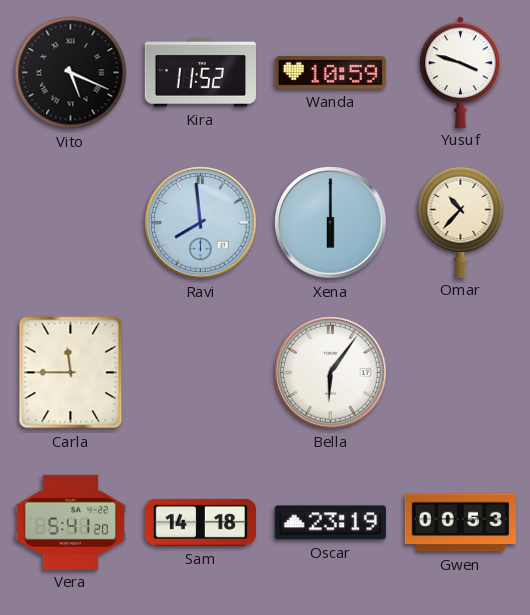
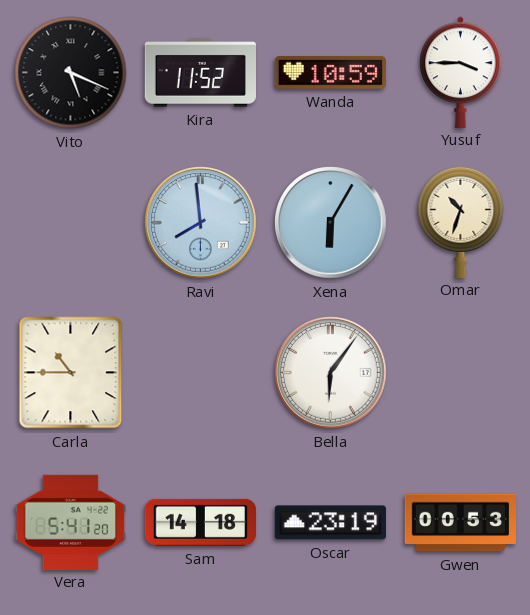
Yusuf: 3:48 -> 3:45
Xena: 6:00 -> 6:05
Omar: 10:37 -> 10:33
Carla: 11:45 -> 10:45
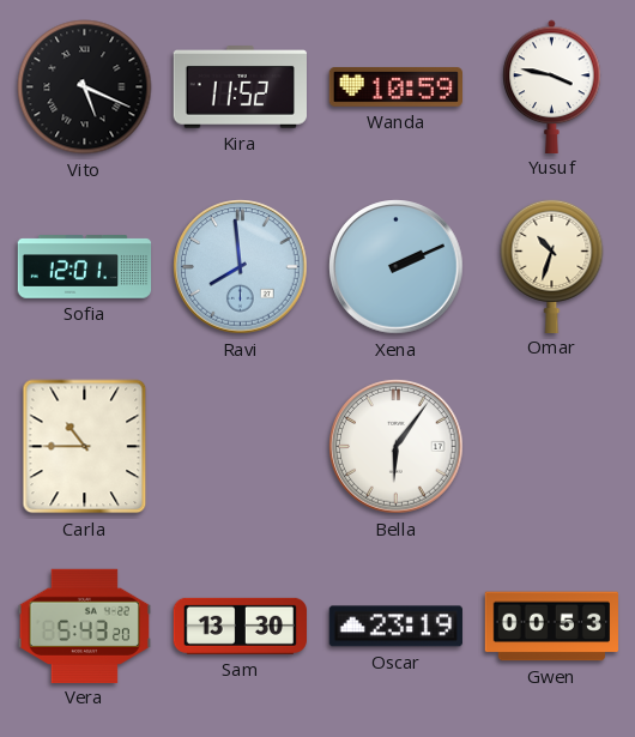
Yusuf: 3:45 -> 3:47
Sofia: none -> 12:01
Xena: 6:05 -> 2:11
Vera: 5:41 -> 5:43
Sam: 14:18 -> 13:30
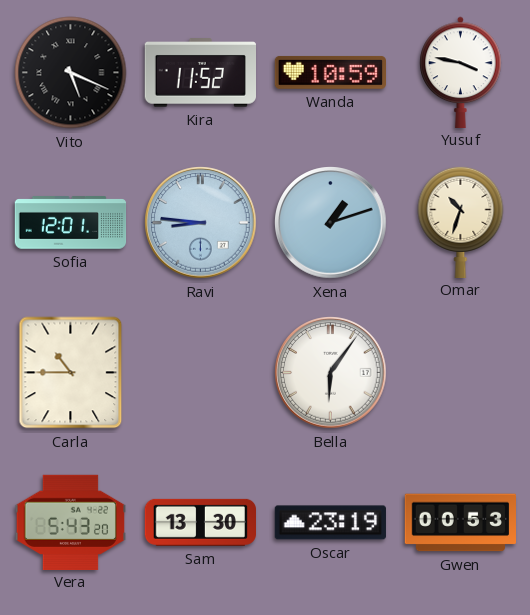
Ravi: 7:59 -> 8:46
Xena: 2:11 -> 1:12
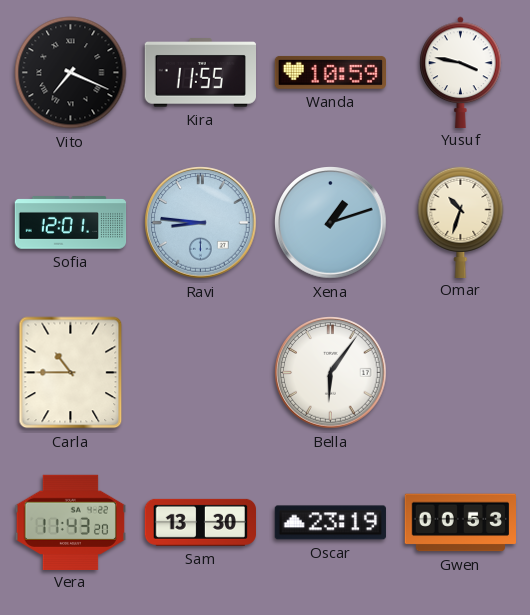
Vito: 5:19 -> 7:19
Kira: 11:52 -> 11:55
Vera: 5:43 -> 11:43
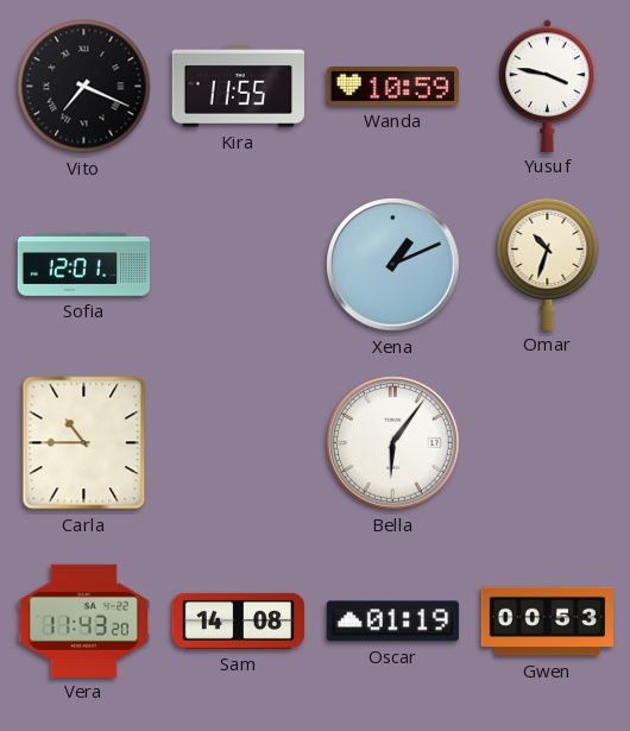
Ravi: 8:46 -> none
Xena: 1:12 -> 1:11
Sam: 13:30 -> 14:08
Oscar: 23:19 -> 01:19
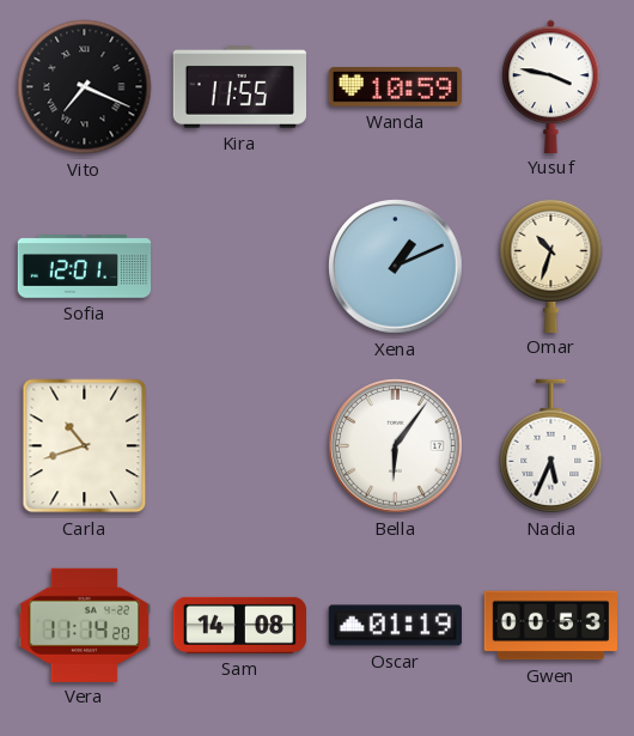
Carla: 10:45 -> 10:42
Nadia: none -> 5:34
Vera: 11:43 -> 11:14
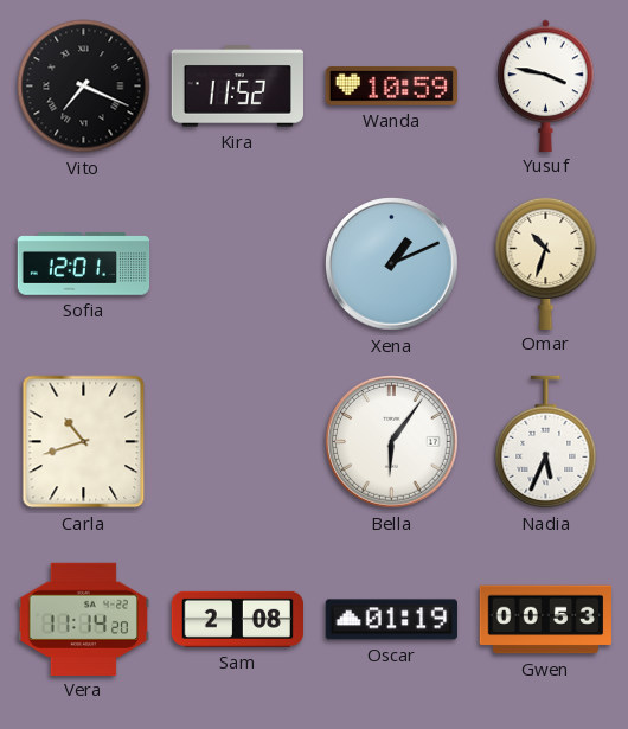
Kira: 11:55 -> 11:52
Sam: 14:08 -> 2:08
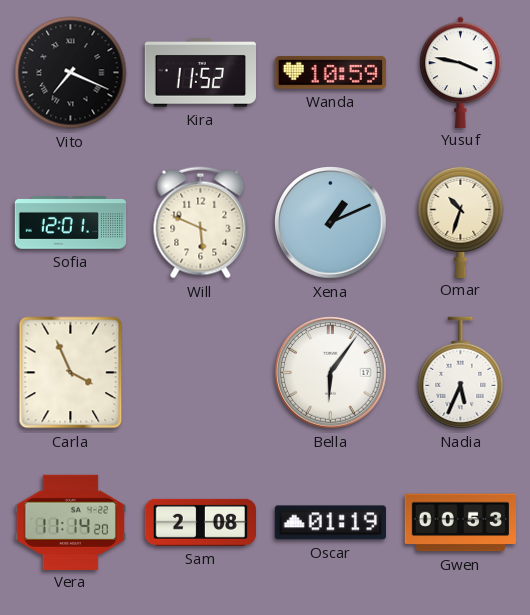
Will: none -> 5:49
Carla: 10:42 -> 3:56
